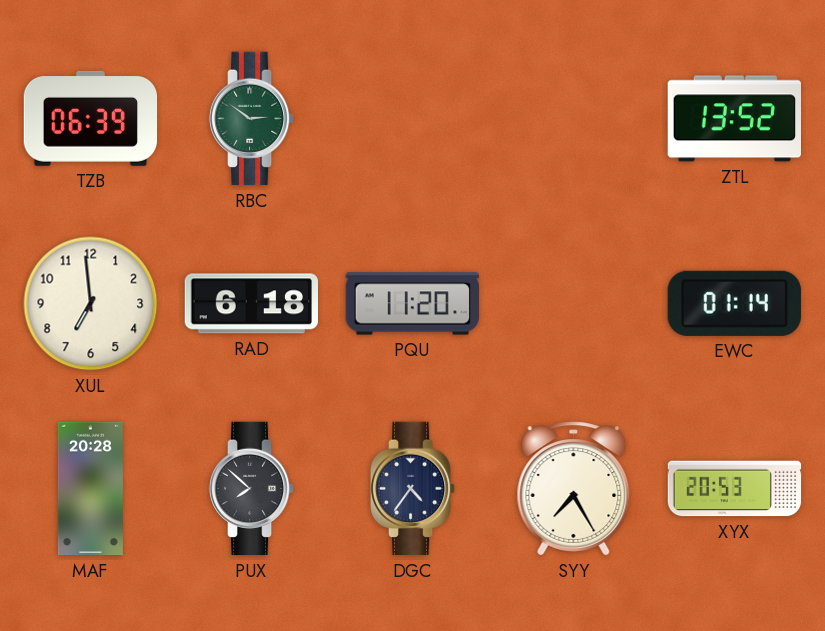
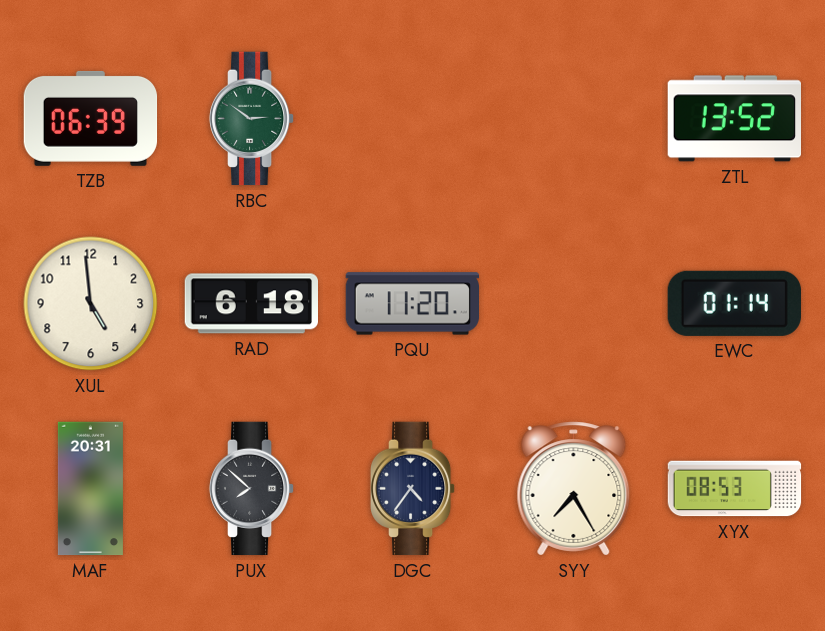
XUL: 6:59 -> 4:59
MAF: 20:28 -> 20:31
XYX: 20:53 -> 08:53
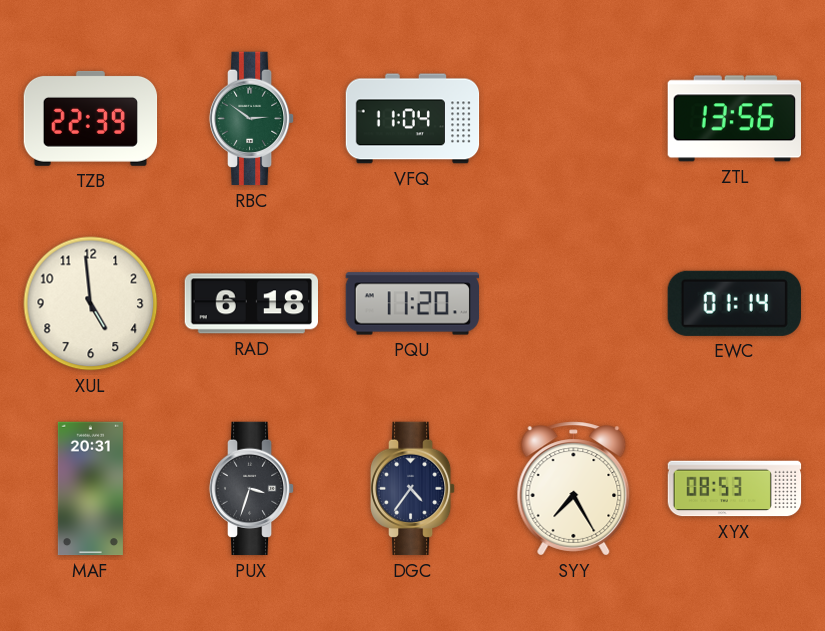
TZB: 06:39 -> 22:39
VFQ: none -> 11:04
ZTL: 13:52 -> 13:56
PUX: 7:52 -> 3:33
